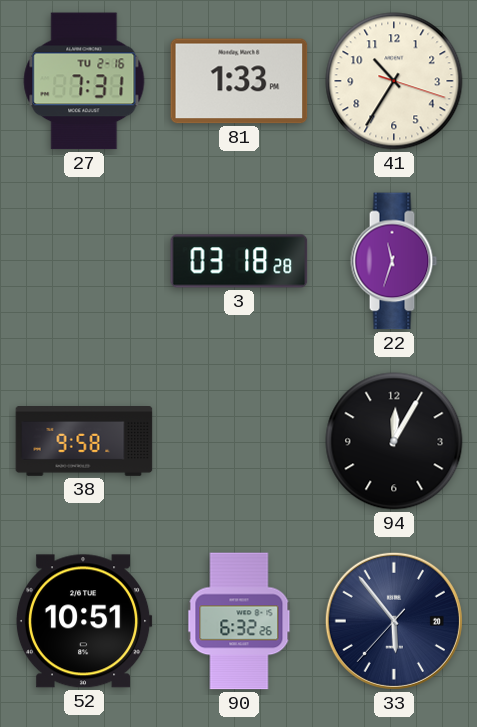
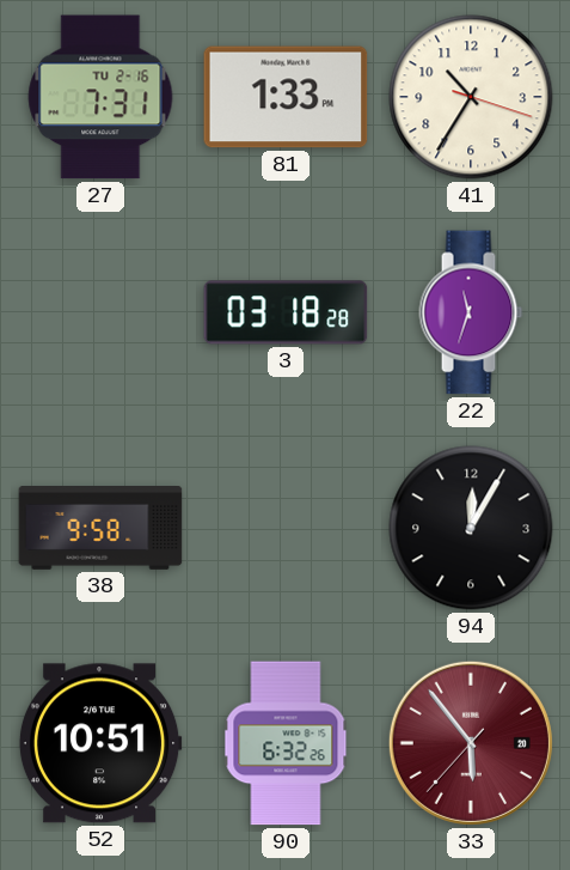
33 dial: navy -> burgundy
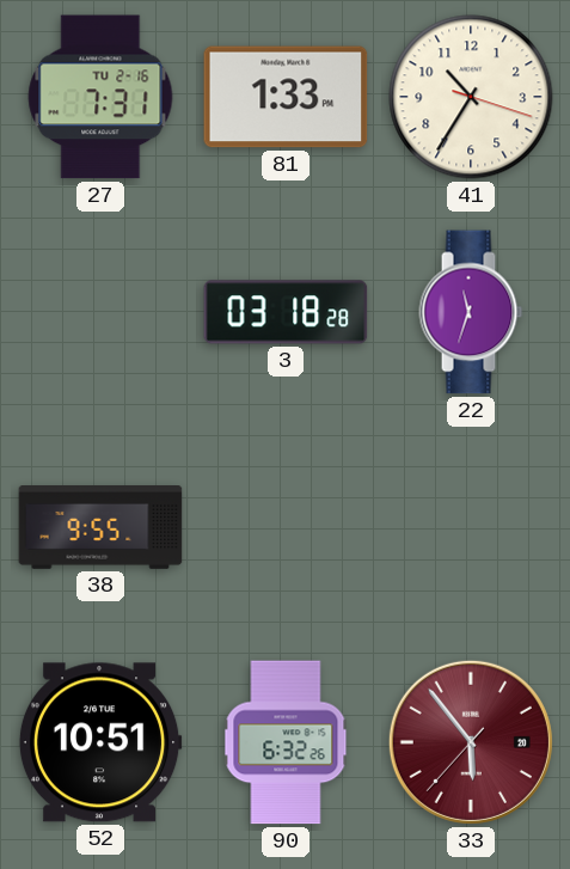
38: 9:58 -> 9:55
94: 12:05 -> none
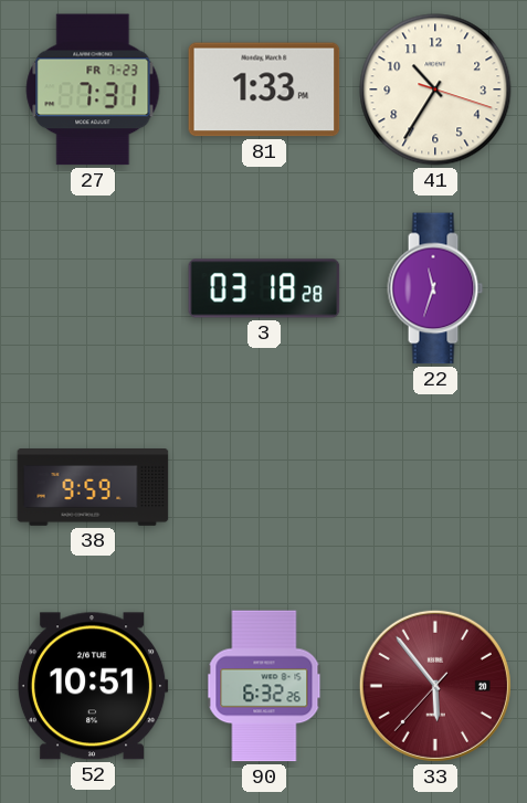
27 date: TU 2-16 -> FR 7-23
38: 9:55 -> 9:59
